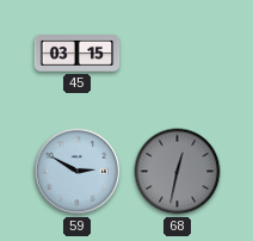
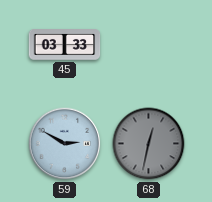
45: 03:15 -> 03:33
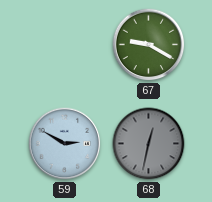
45: 03:33 -> none
67: none -> 9:20
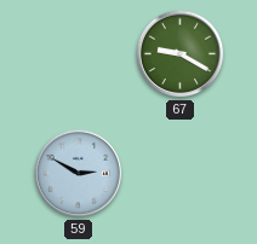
68: 12:32 -> none
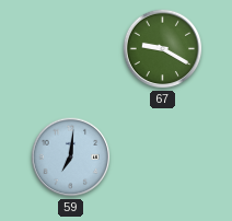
59: 2:50 -> 7:01
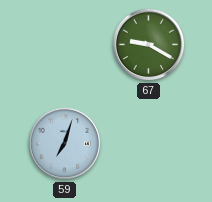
59: 7:01 -> 7:03
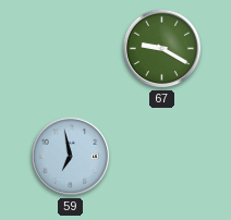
59: 7:03 -> 6:58
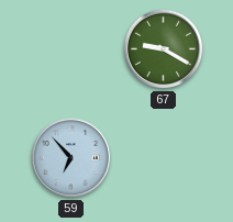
59: 6:58 -> 6:53
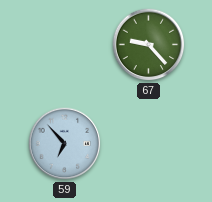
67: 9:20 -> 9:23
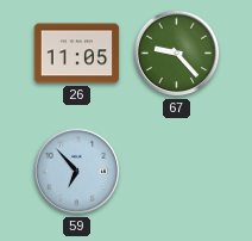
26: none -> 11:05
